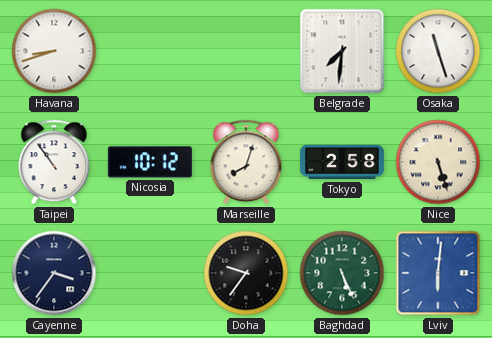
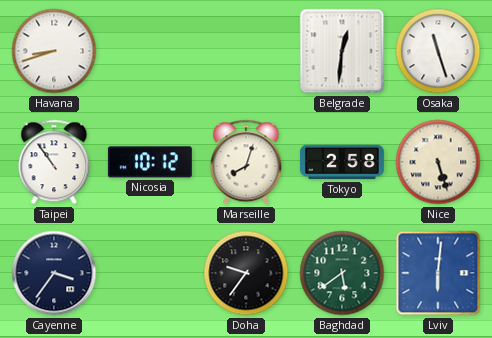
Belgrade: 7:31 -> 12:31
Baghdad: 5:26 -> 5:39
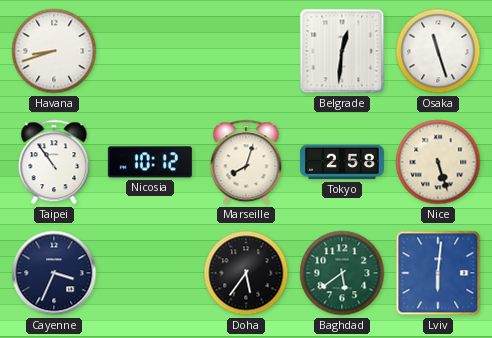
Cayenne: 3:36 -> 3:34
Doha: 9:36 -> 5:36
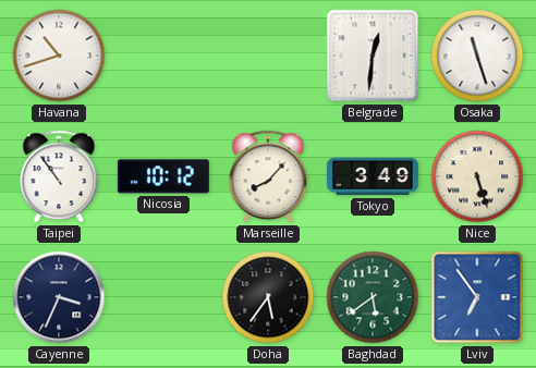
Havana: 8:42 -> 10:42
Marseille: 8:03 -> 8:07
Tokyo: 2:58 -> 3:49
Lviv: 6:01 -> 6:54
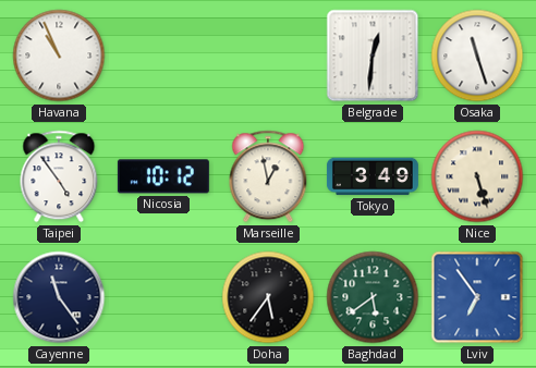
Havana: 10:42 -> 10:56
Taipei: 10:54 -> 4:54
Marseille: 8:07 -> 12:58
Cayenne: 3:34 -> 11:24
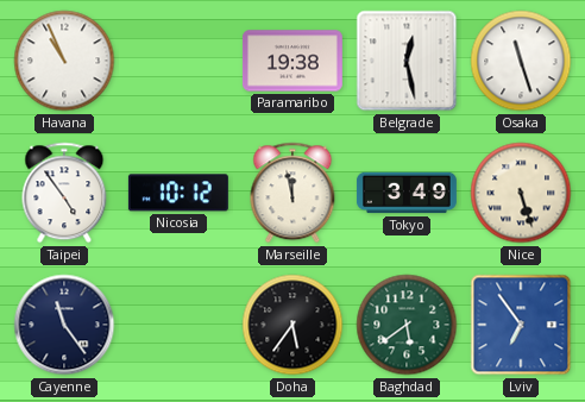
Paramaribo: none -> 19:38
Belgrade: 12:31 -> 12:28
Marseille: 12:58 -> 11:58
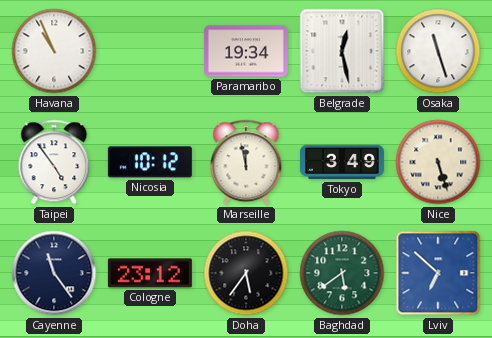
Paramaribo: 19:38 -> 19:34
Cologne: none -> 23:12
Lviv: 6:54 -> 6:52
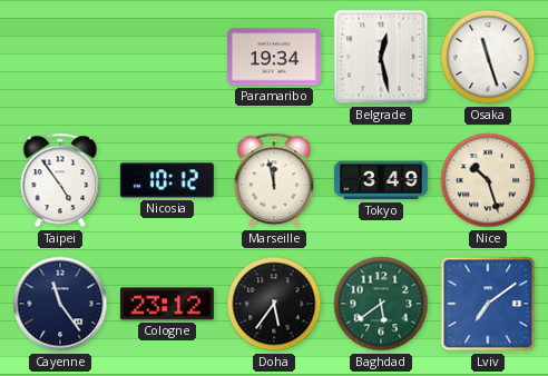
Havana: 10:56 -> none
Nice: 5:27 -> 10:27
Lviv: 6:52 -> 7:09
